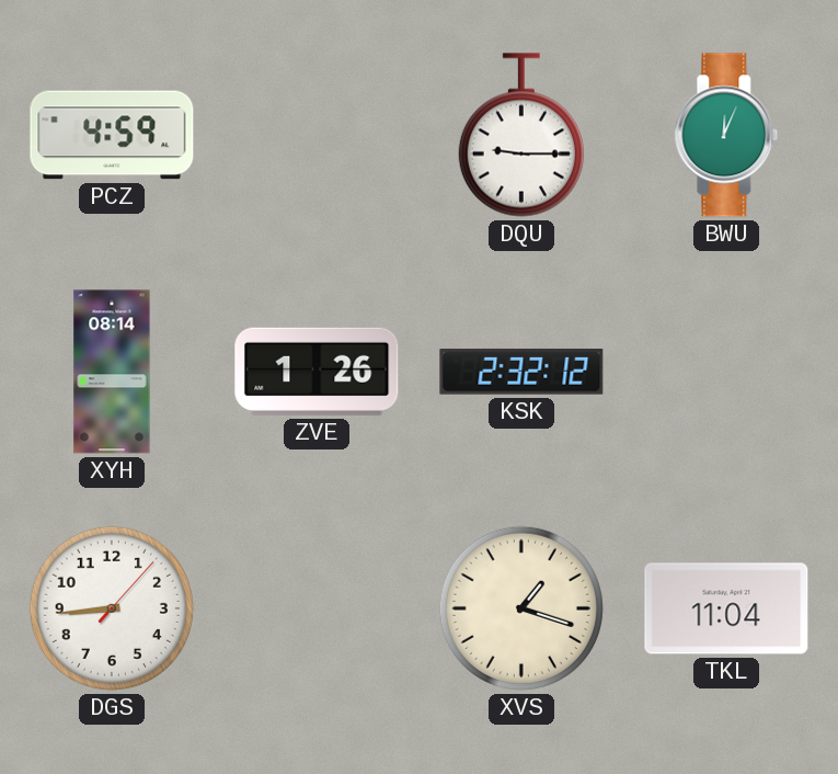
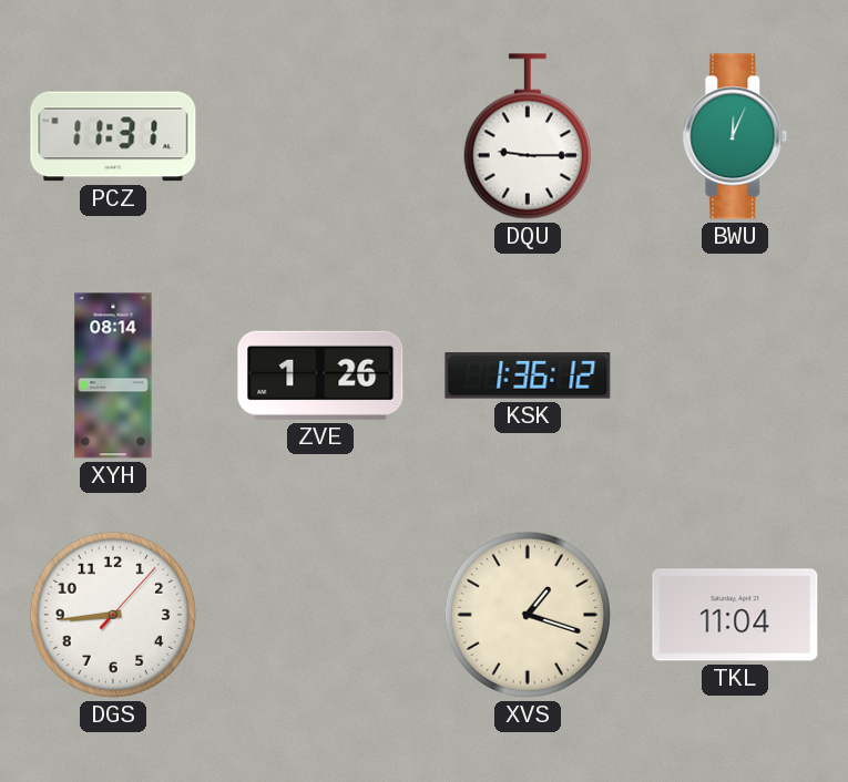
PCZ: 4:59 -> 11:31
KSK: 2:32 -> 1:36
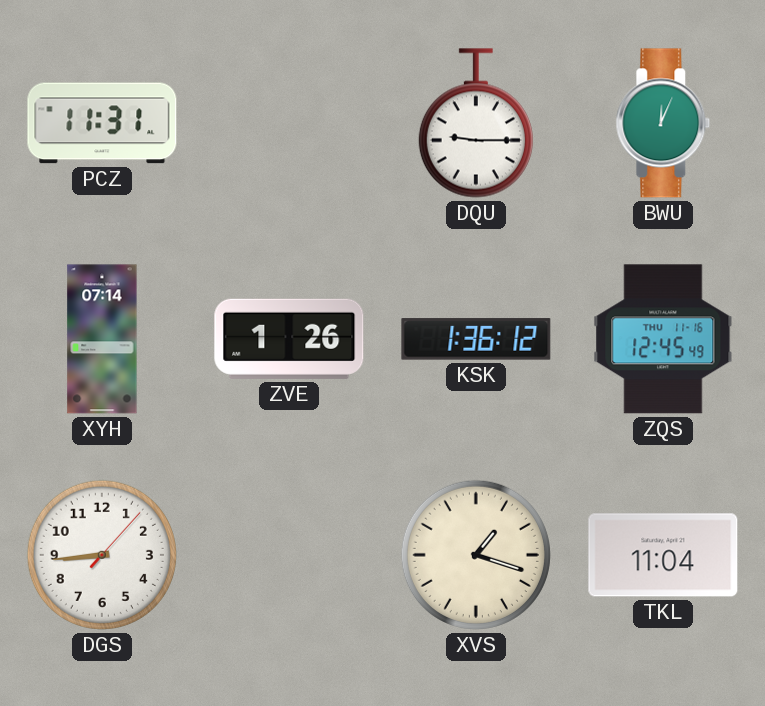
XYH: 08:14 -> 07:14
ZQS: none -> 12:45
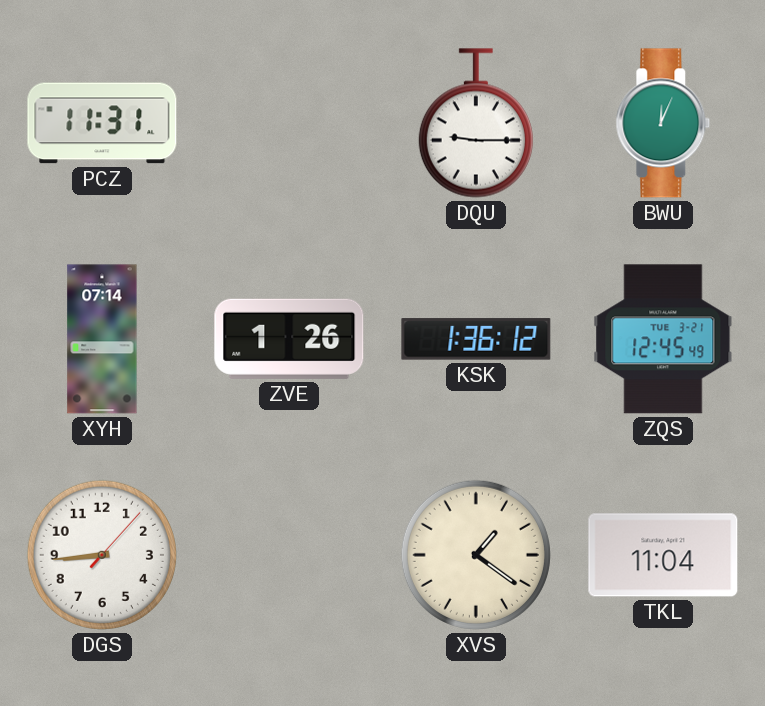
ZQS date: THU 11-16 -> TUE 3-21
XVS: 1:18 -> 1:21
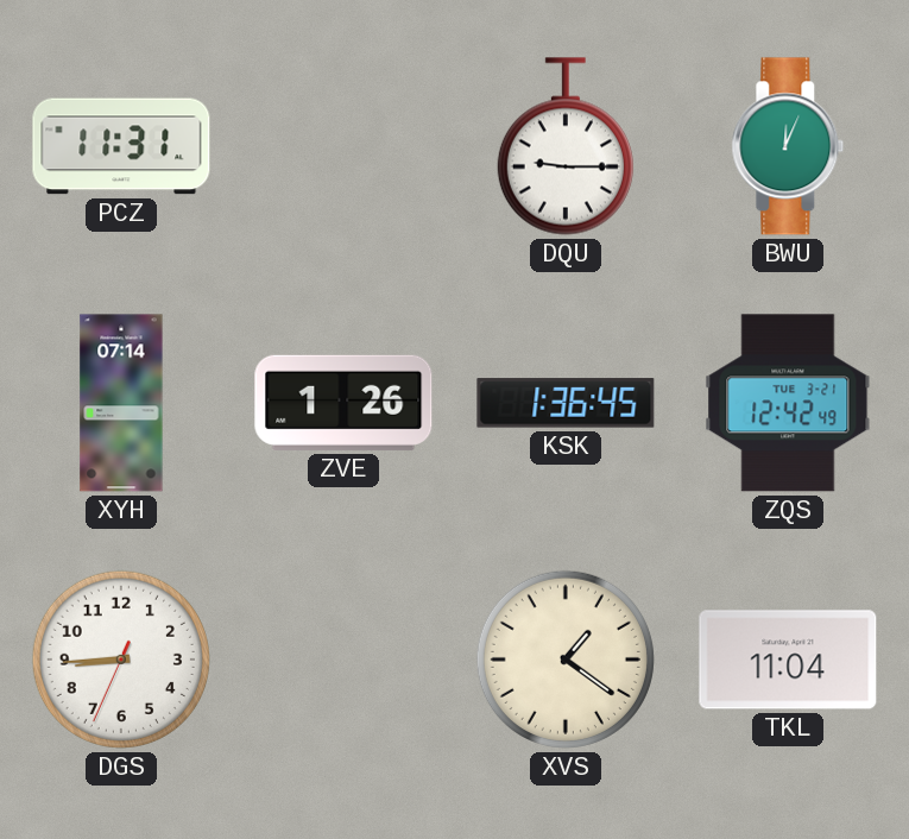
KSK: 1:36:12 -> 1:36:45
ZQS: 12:45 -> 12:42
DGS: 8:44:07 -> 8:44:34
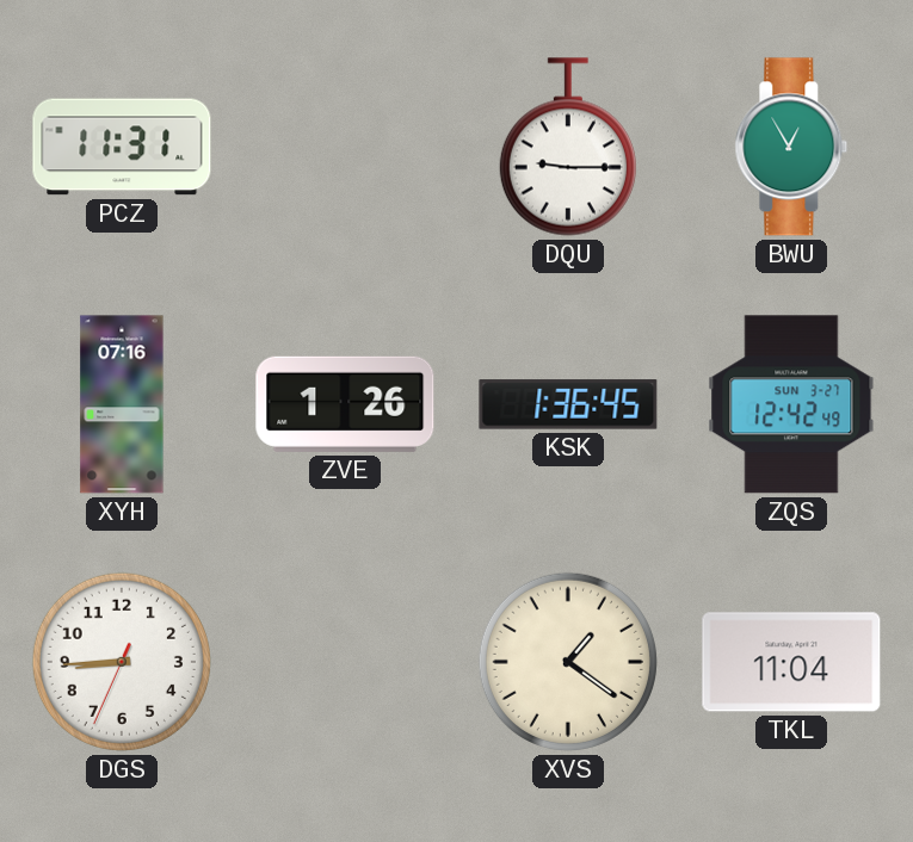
BWU: 12:04 -> 12:55
XYH: 07:14 -> 07:16
ZQS date: TUE 3-21 -> SUN 3-27
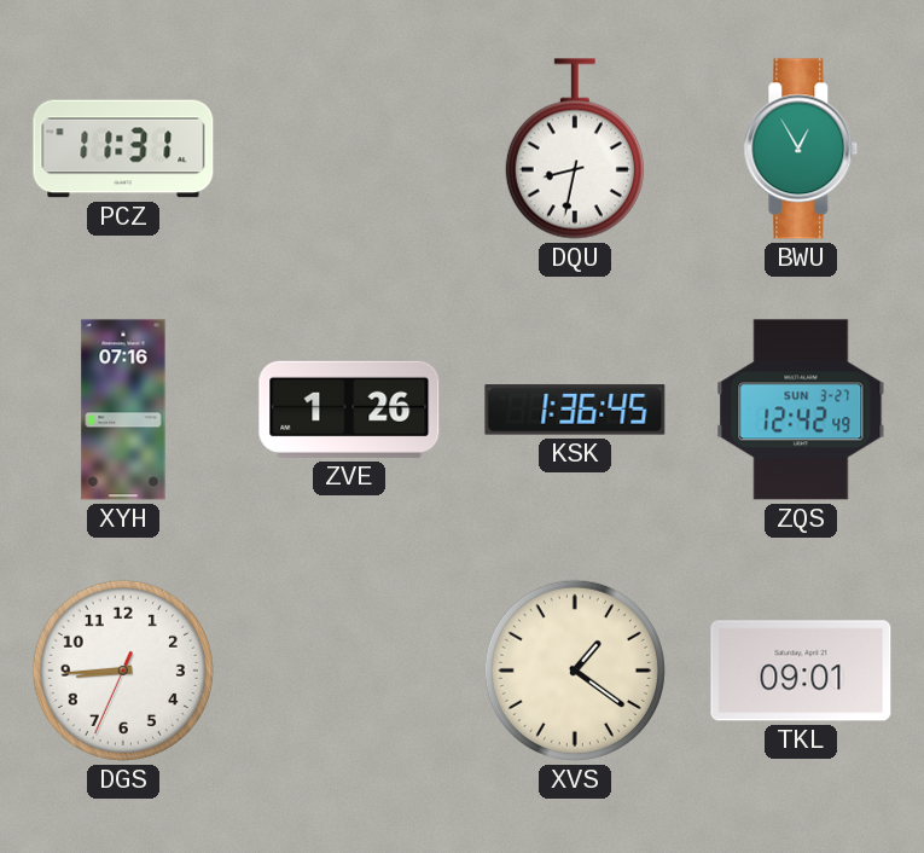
DQU: 9:15 -> 8:32
TKL: 11:04 -> 09:01
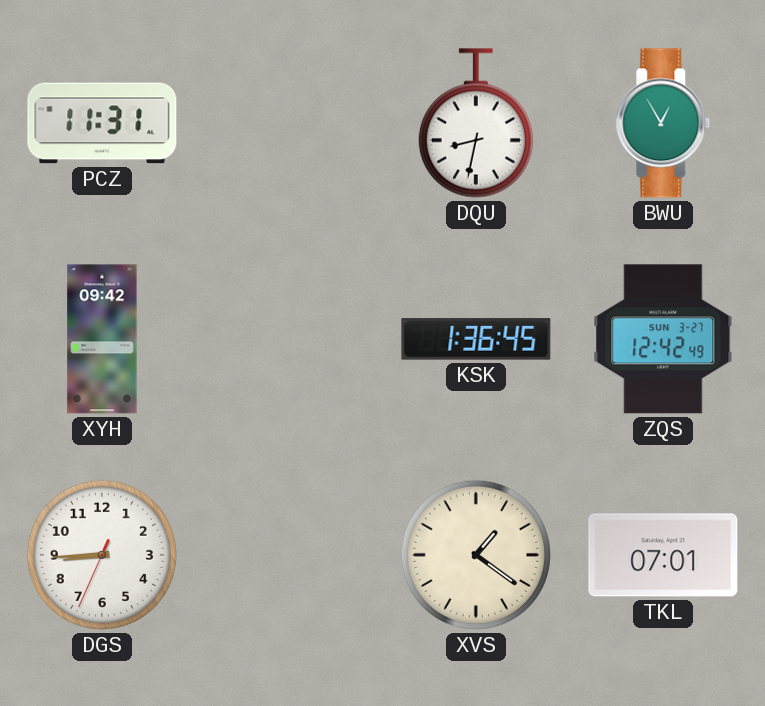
XYH: 07:16 -> 09:42
ZVE: 1:26 -> none
TKL: 09:01 -> 07:01
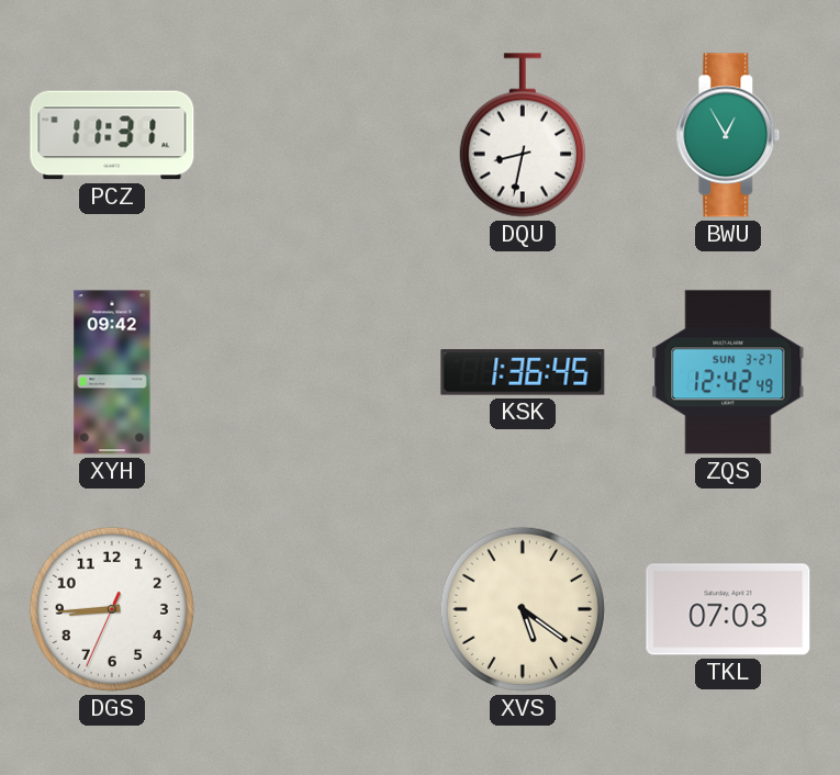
XVS: 1:21 -> 5:21
TKL: 07:01 -> 07:03
